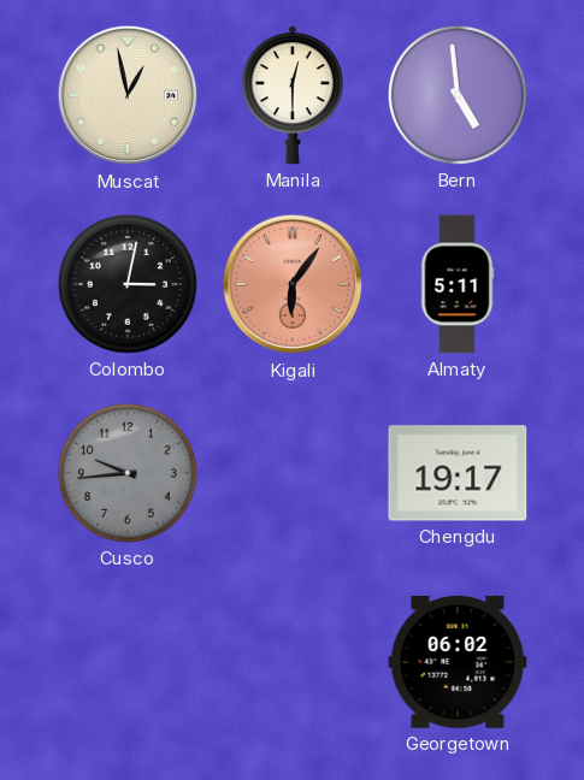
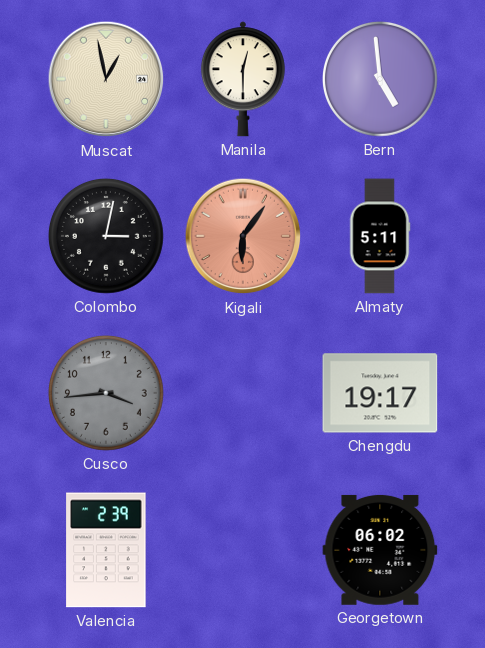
Cusco: 9:44 -> 3:44
Valencia: none -> 2:39
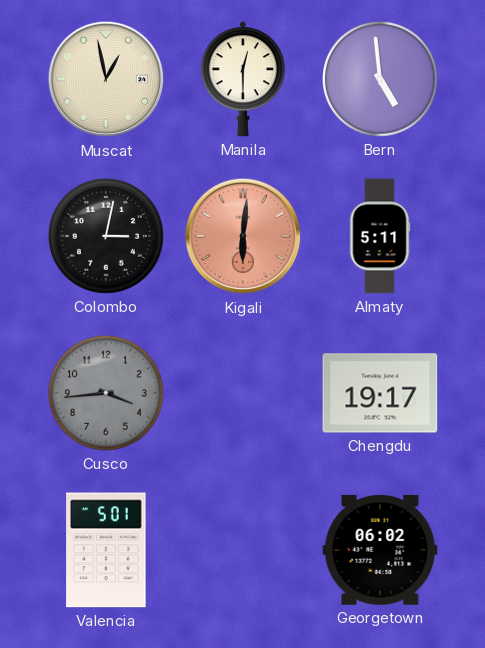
Kigali: 6:06 -> 6:01
Valencia: 2:39 -> 5:01
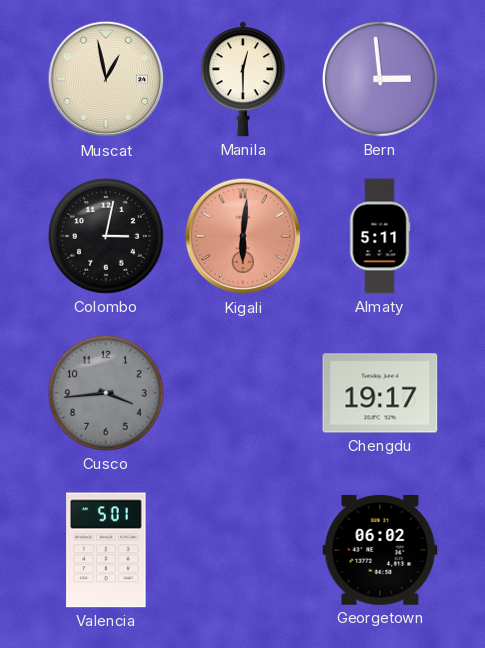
Bern: 4:59 -> 2:59
